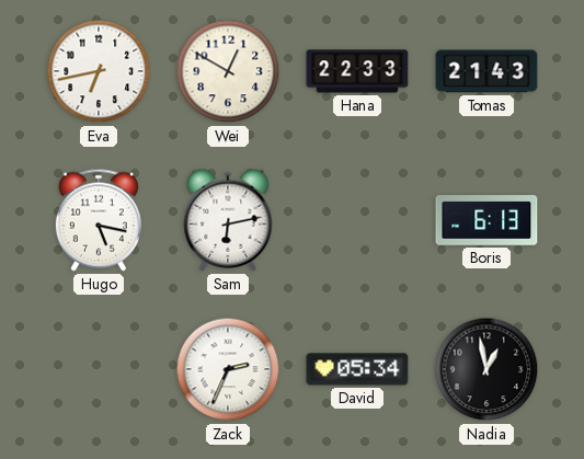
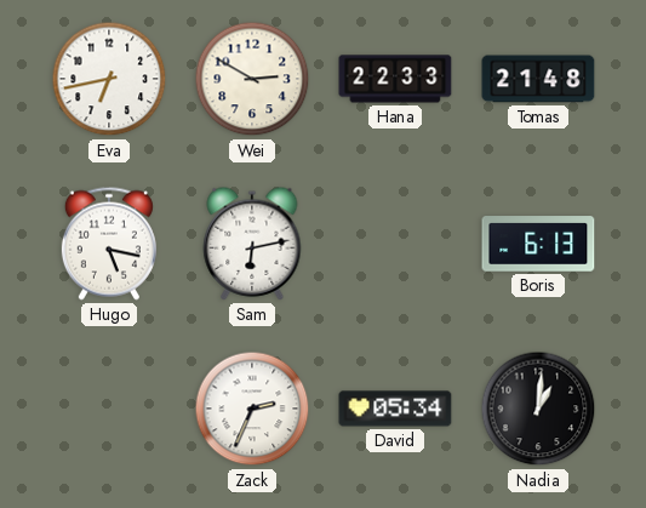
Wei: 12:50 -> 2:50
Tomas: 21:43 -> 21:48
Nadia: 12:58 -> 1:01
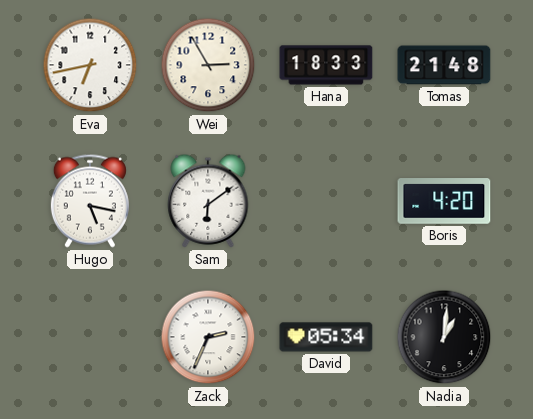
Wei: 2:50 -> 2:55
Hana: 22:33 -> 18:33
Sam: 6:13 -> 6:09
Boris: 6:13 -> 4:20
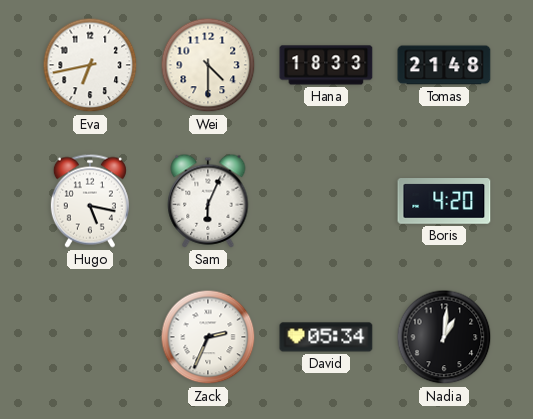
Wei: 2:55 -> 4:30
Sam: 6:09 -> 6:04
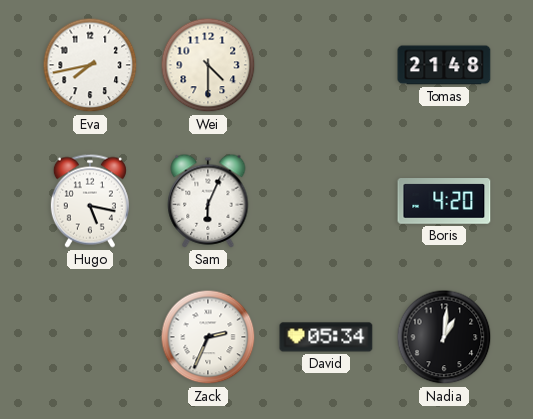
Eva: 6:43 -> 7:43
Hana: 18:33 -> none
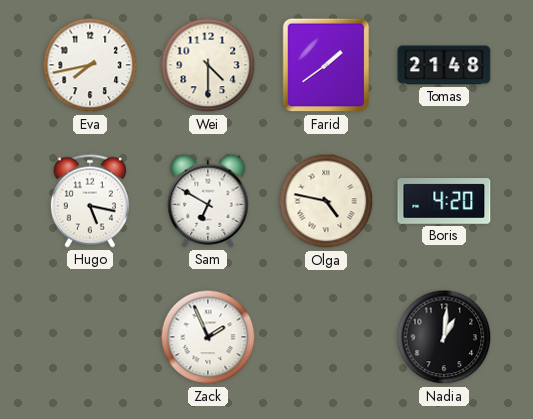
Farid: none -> 1:39
Sam: 6:04 -> 6:50
Olga: none -> 4:47
Zack: 2:34 -> 1:56
David: 05:34 -> none
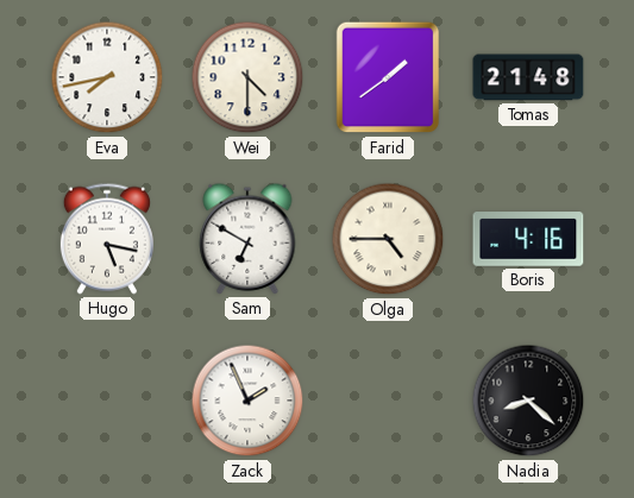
Olga: 4:47 -> 4:45
Boris: 4:20 -> 4:16
Nadia: 1:01 -> 8:22
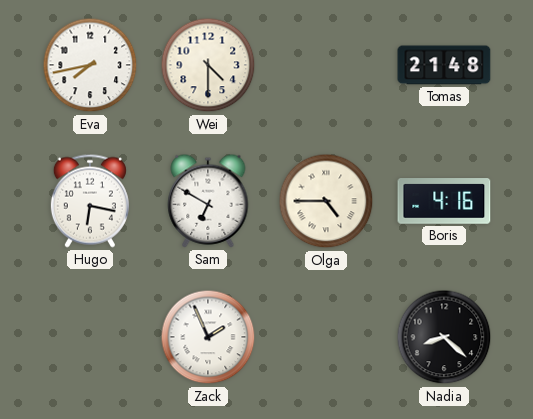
Farid: 1:39 -> none
Hugo: 5:17 -> 6:17
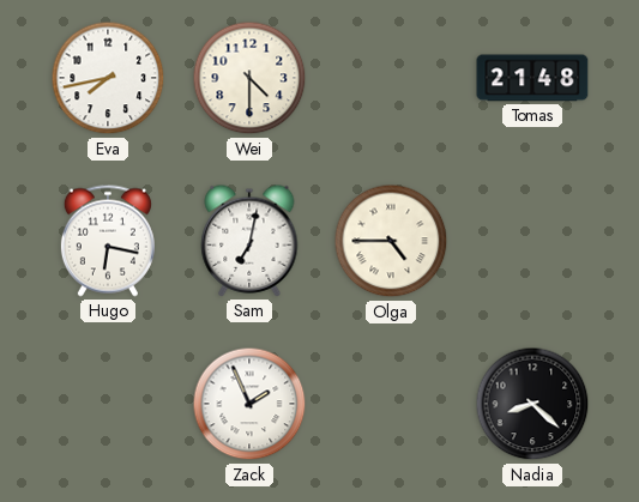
Sam: 6:50 -> 7:02
Boris: 4:16 -> none
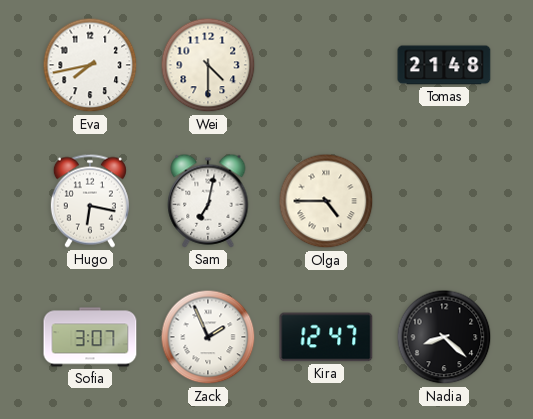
Sofia: none -> 3:07
Kira: none -> 12:47
